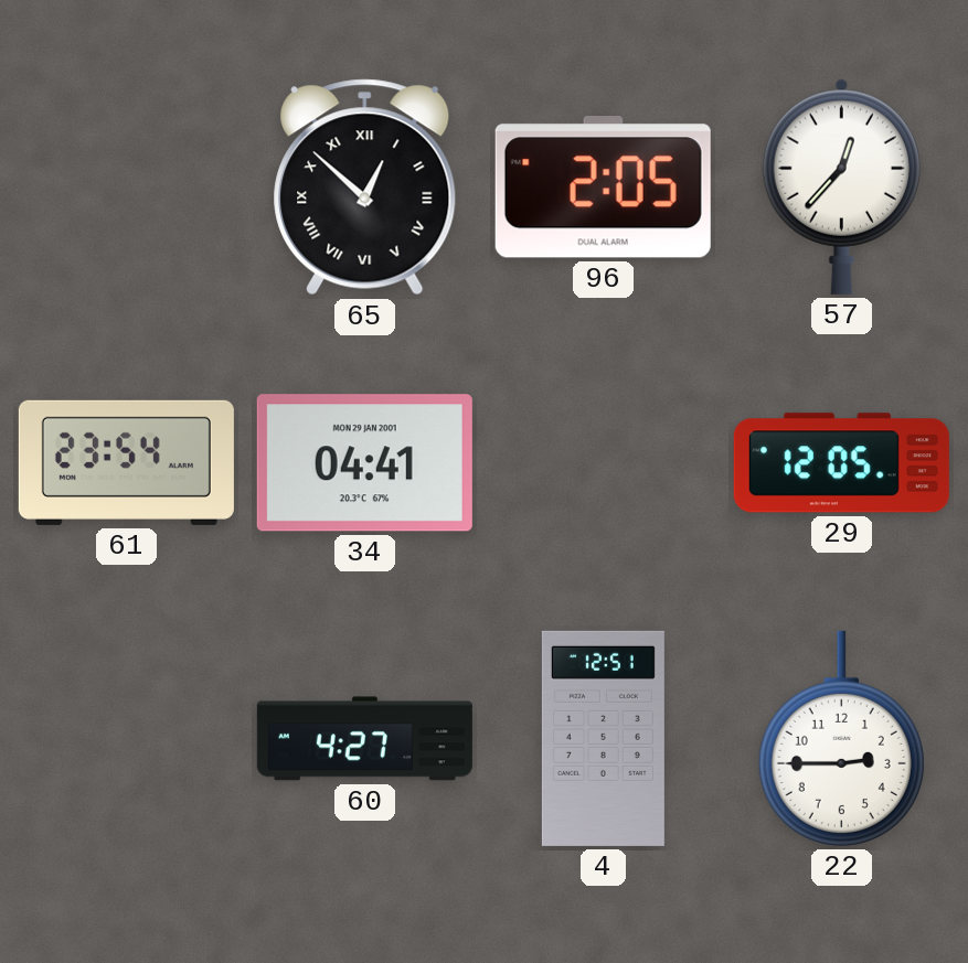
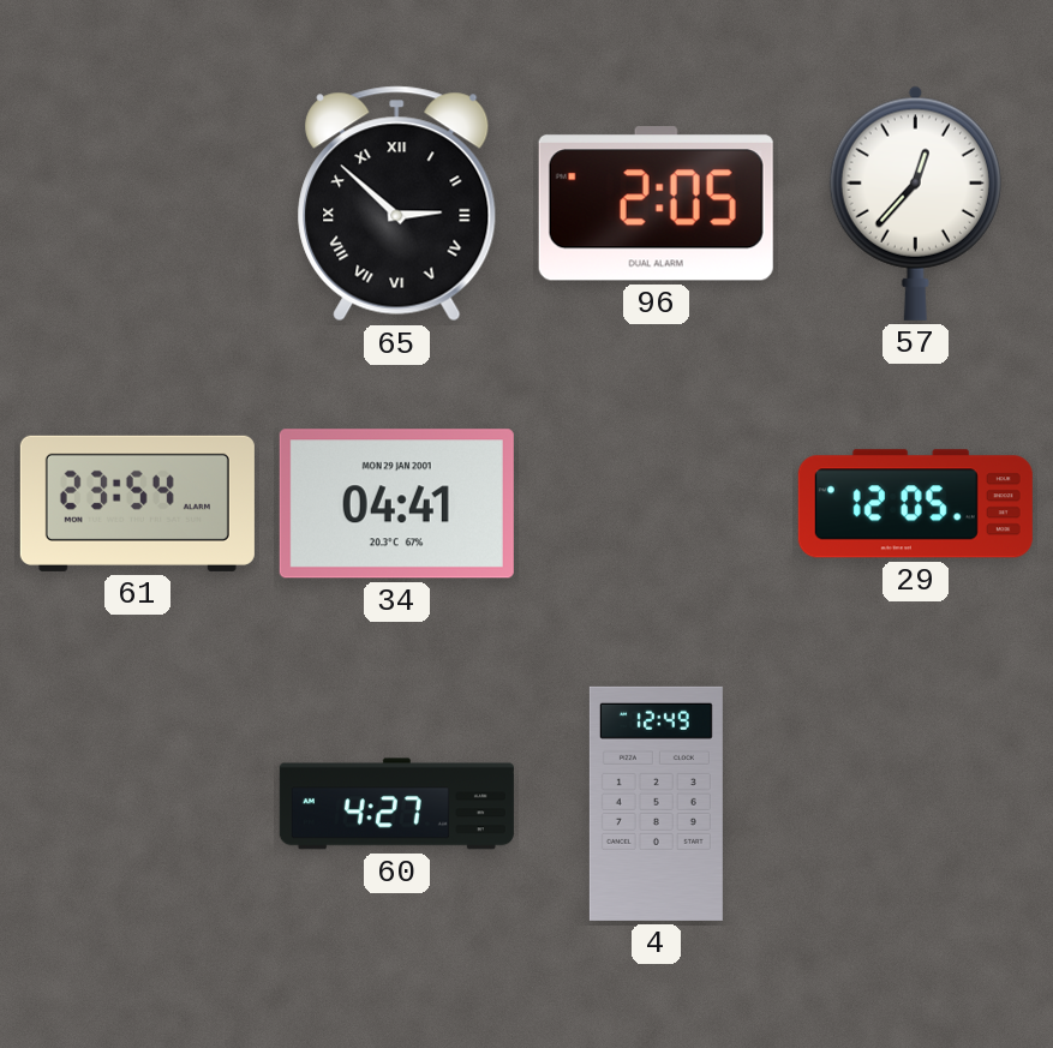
65: 12:52 -> 2:52
4: 12:51 -> 12:49
22: 2:45 -> none
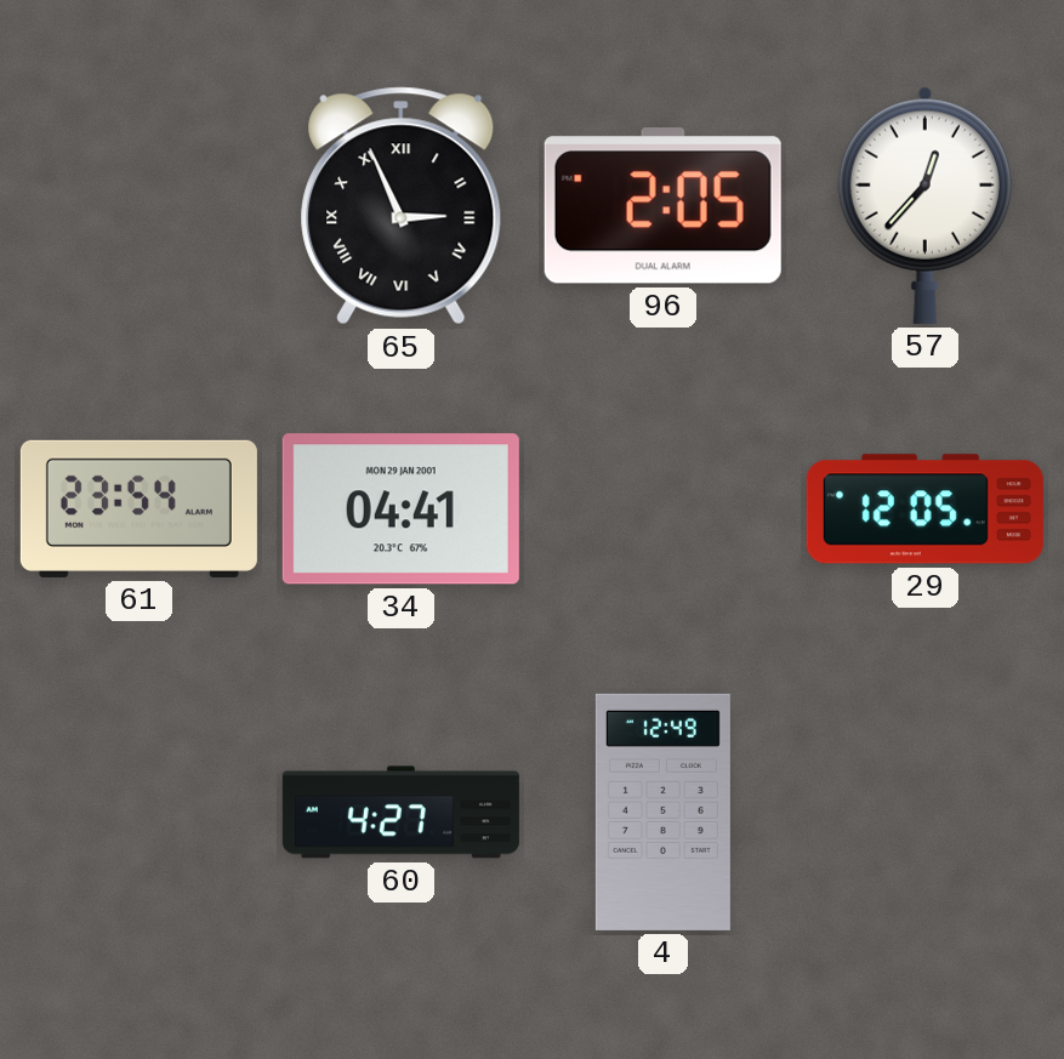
65: 2:52 -> 2:56
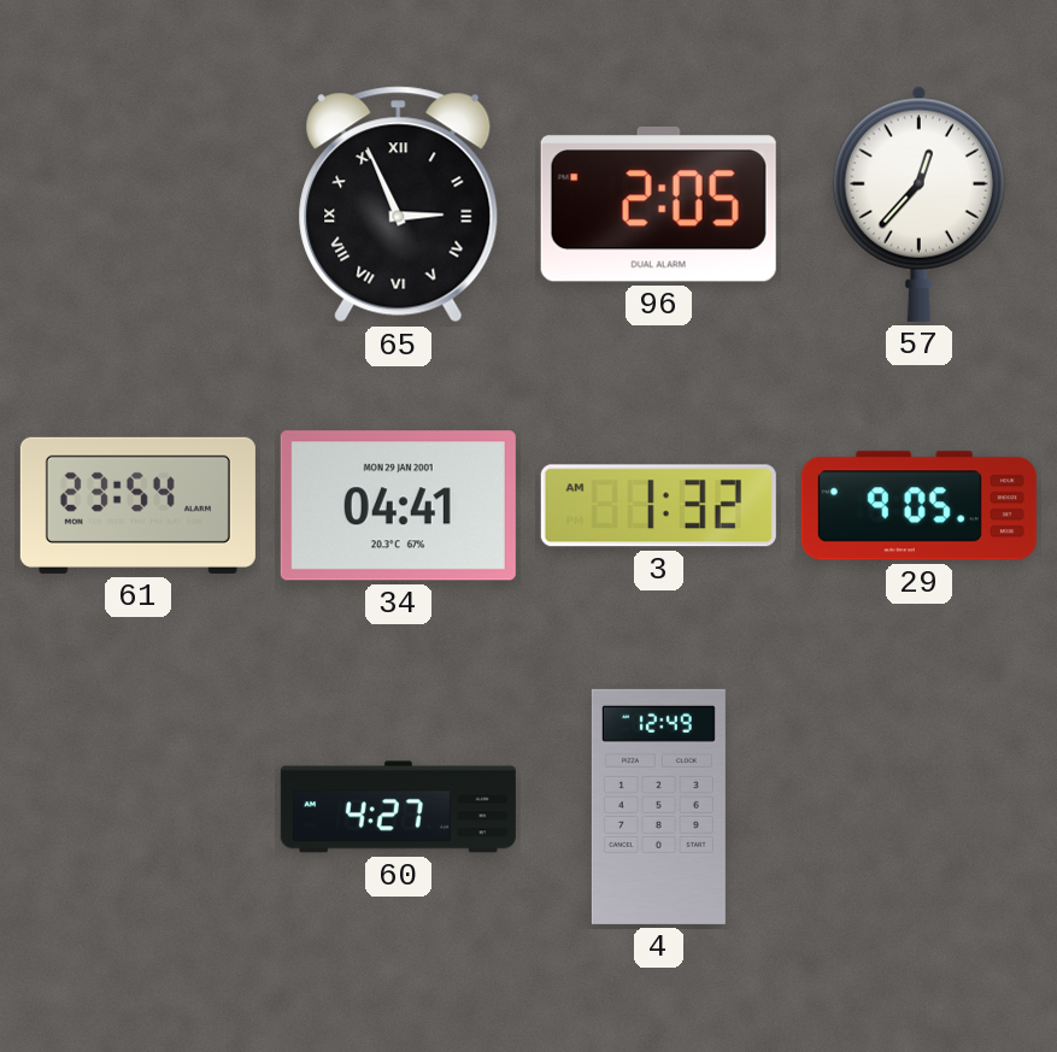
3: none -> 1:32
29: 12:05 -> 9:05
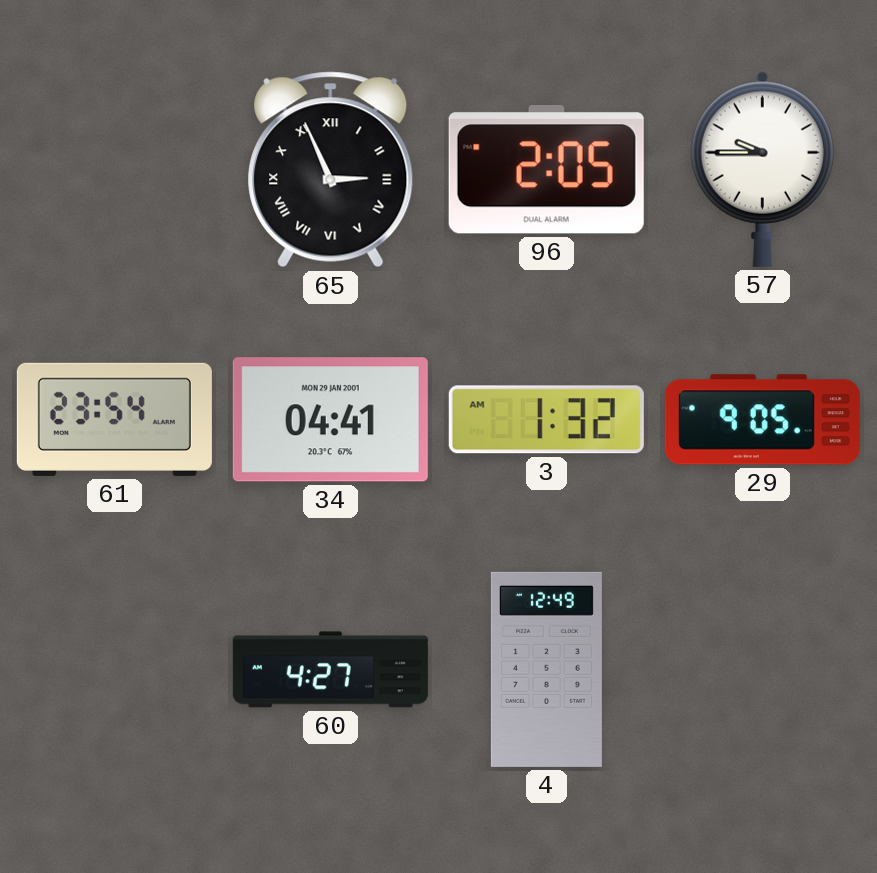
57: 12:37 -> 9:45
